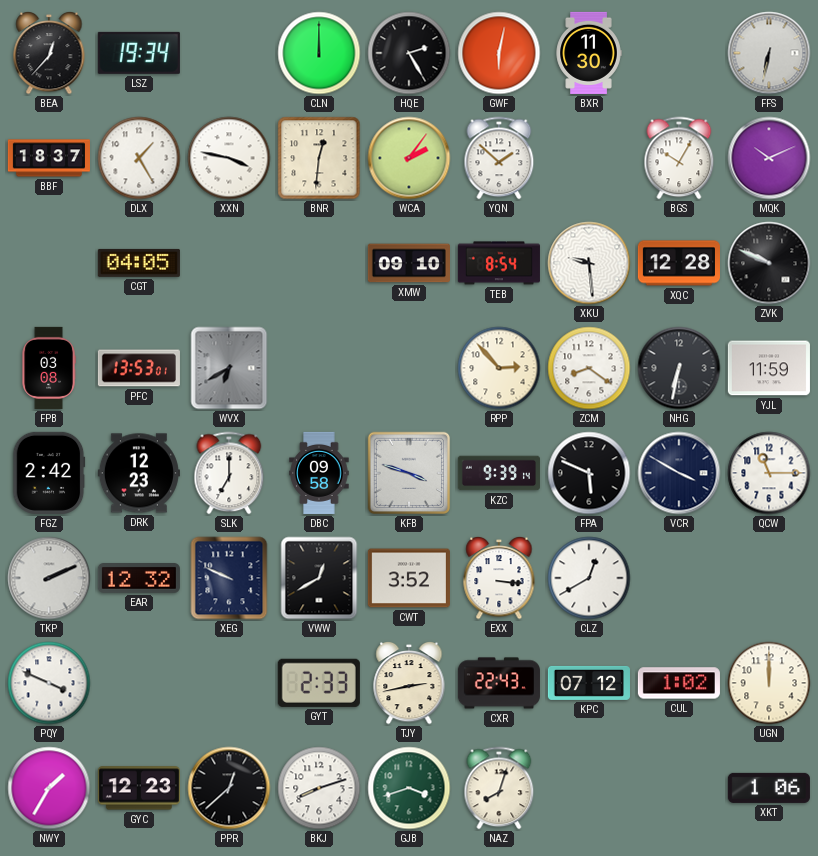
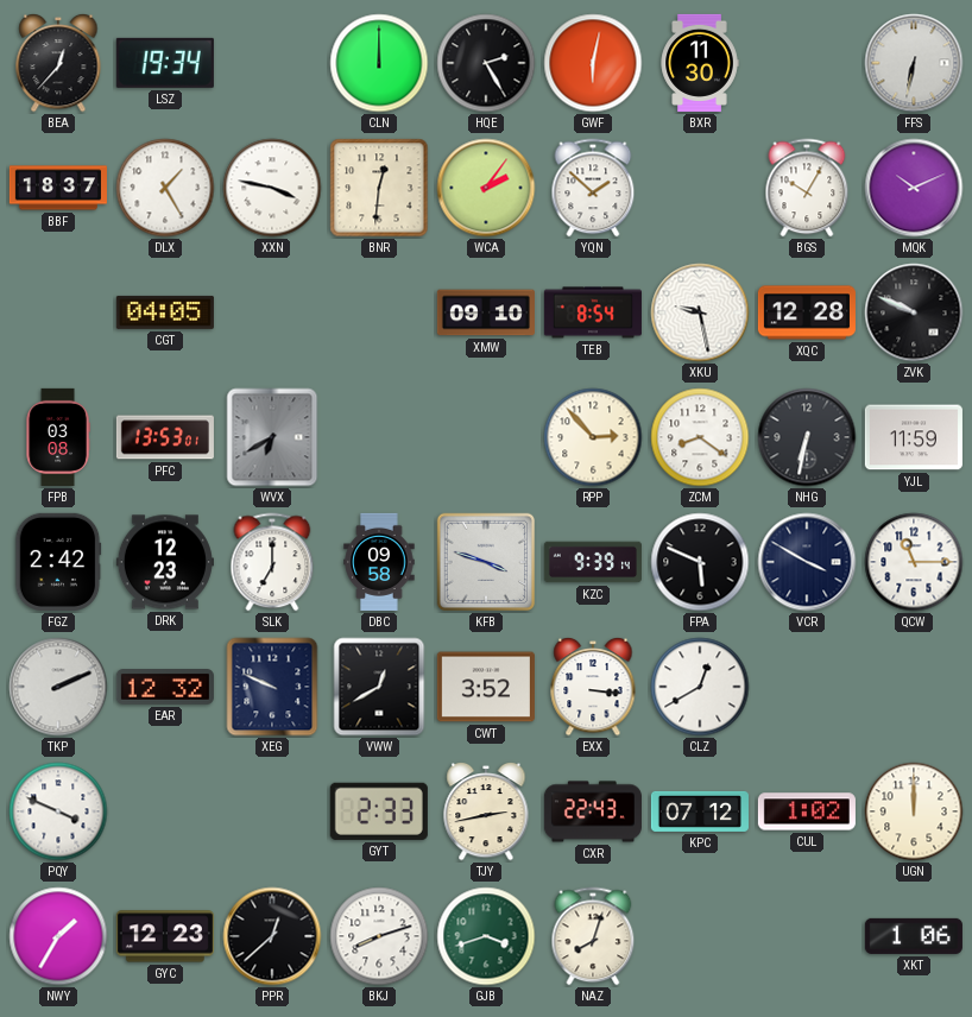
XKU: 9:29 -> 9:28
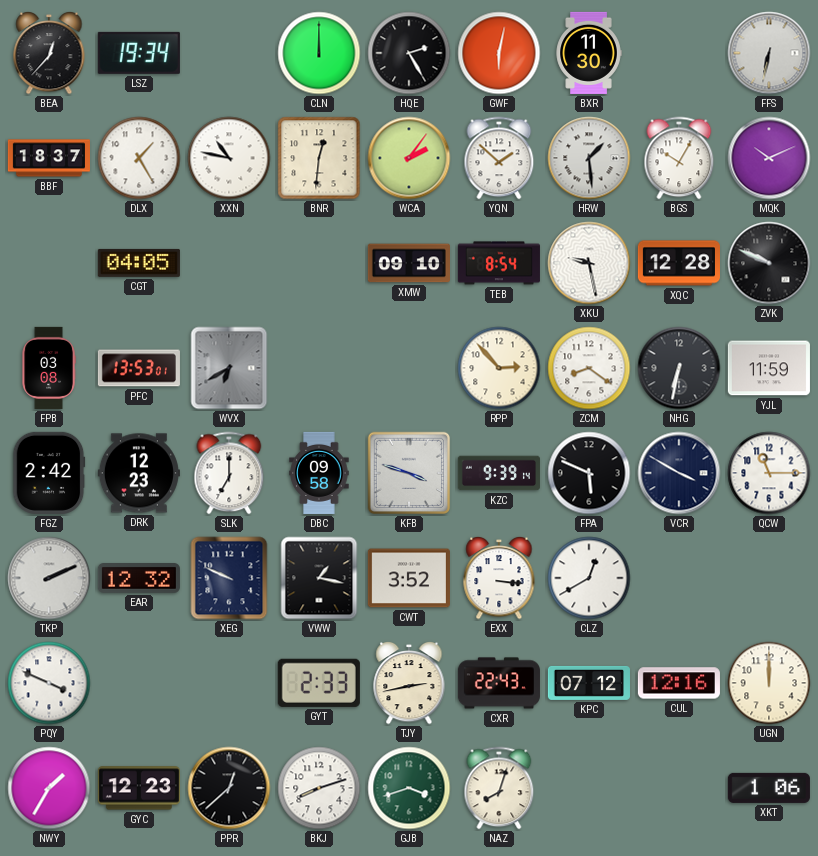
XXN: 3:47 -> 10:47
HRW: none -> 1:29
VWW: 12:40 -> 1:17
CUL: 1:02 -> 12:16
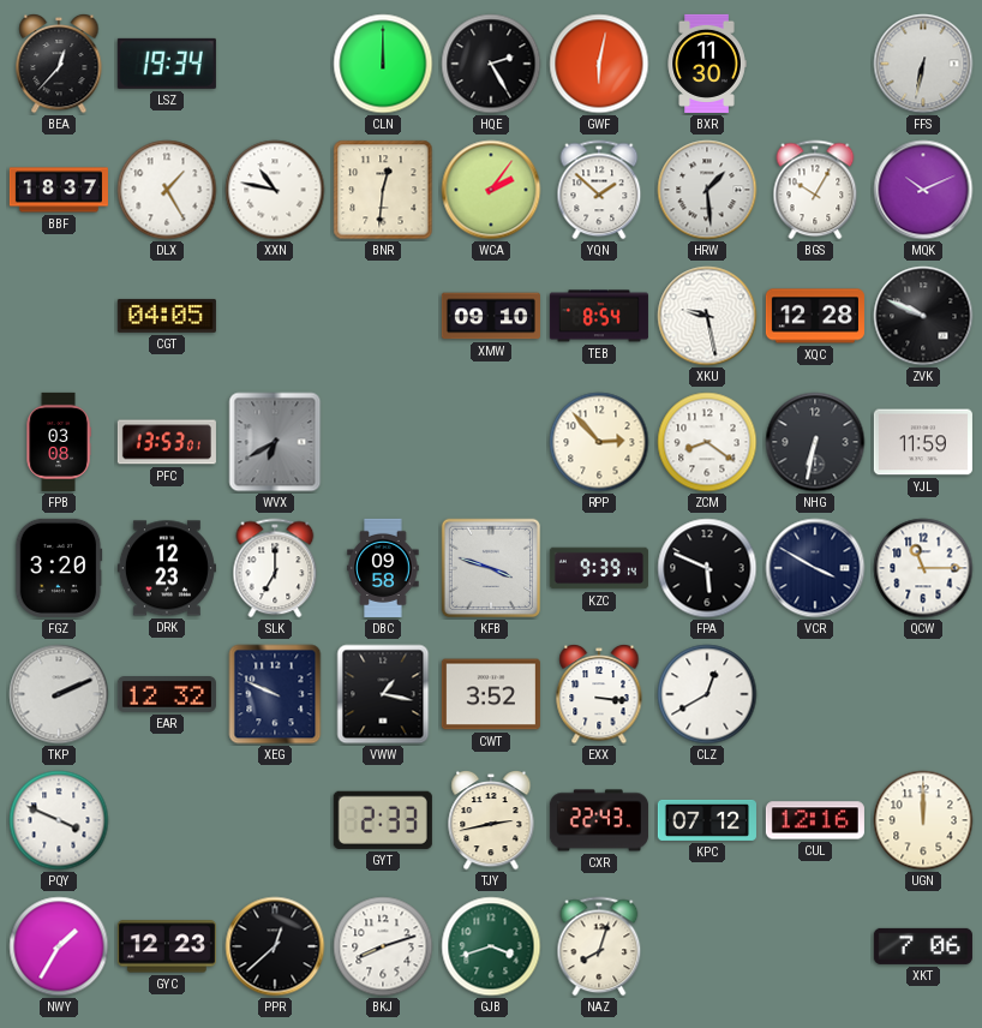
FGZ: 2:42 -> 3:20
XKT: 1:06 -> 7:06
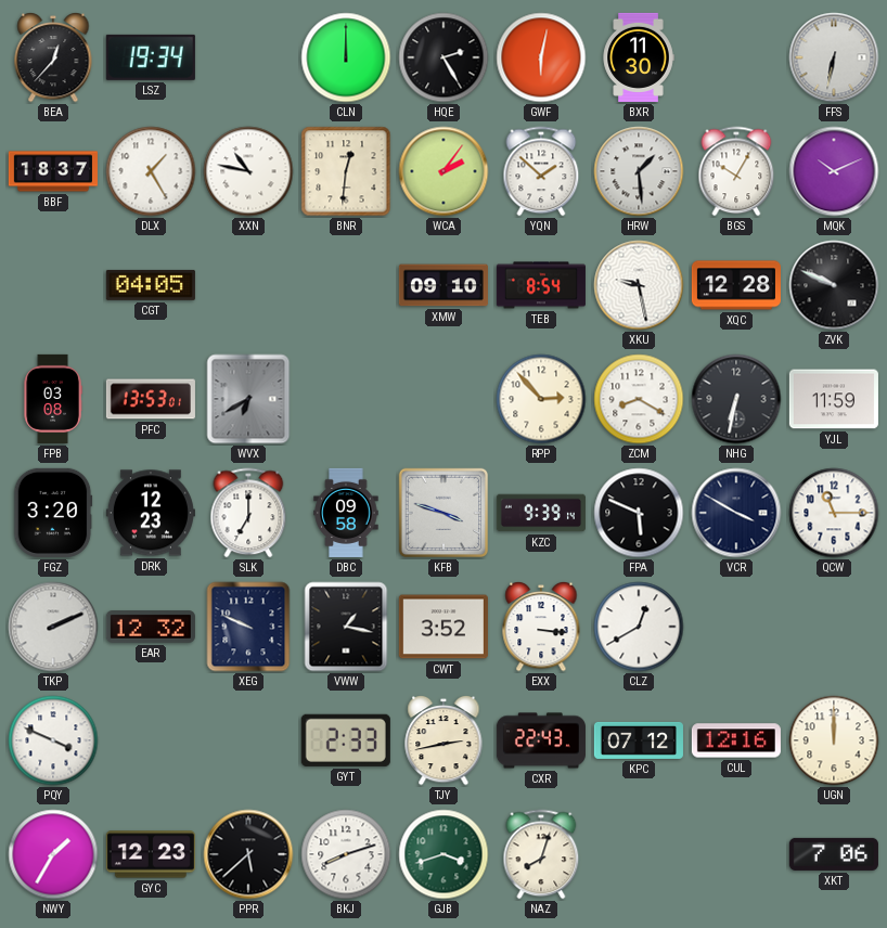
ZCM: 8:21 -> 8:20
PPR: 12:38 -> 5:38
